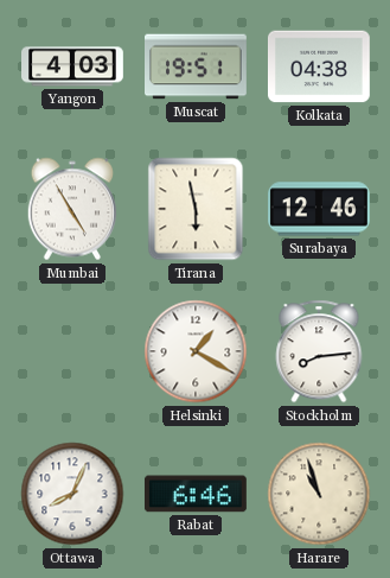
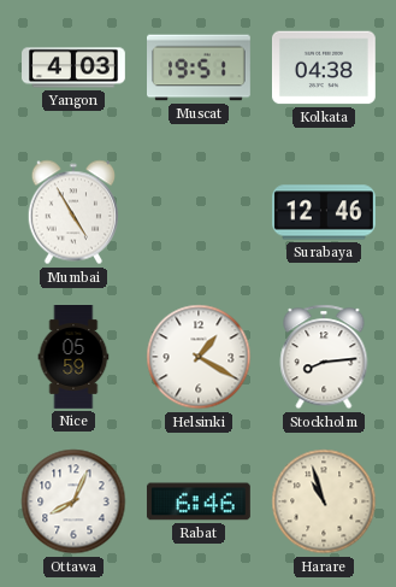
Tirana: 5:58 -> none
Nice: none -> 05:59
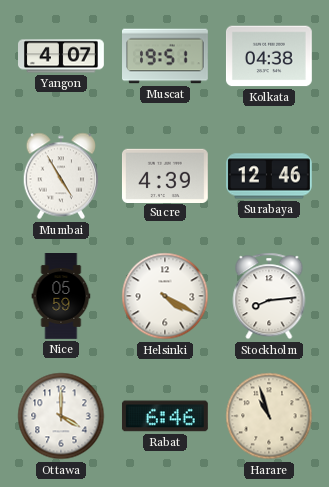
Yangon: 4:03 -> 4:07
Sucre: none -> 4:39
Helsinki: 1:20 -> 4:20
Ottawa: 8:04 -> 4:00
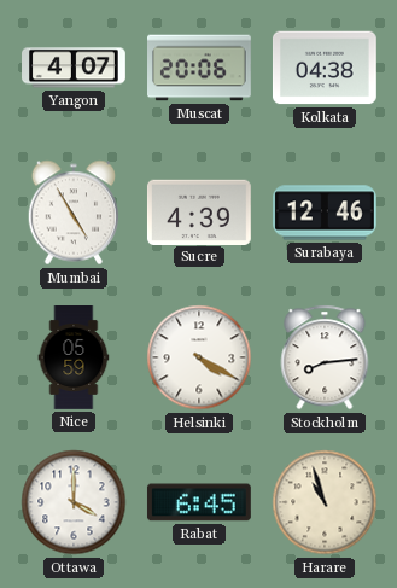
Muscat: 19:51 -> 20:06
Rabat: 6:46 -> 6:45
